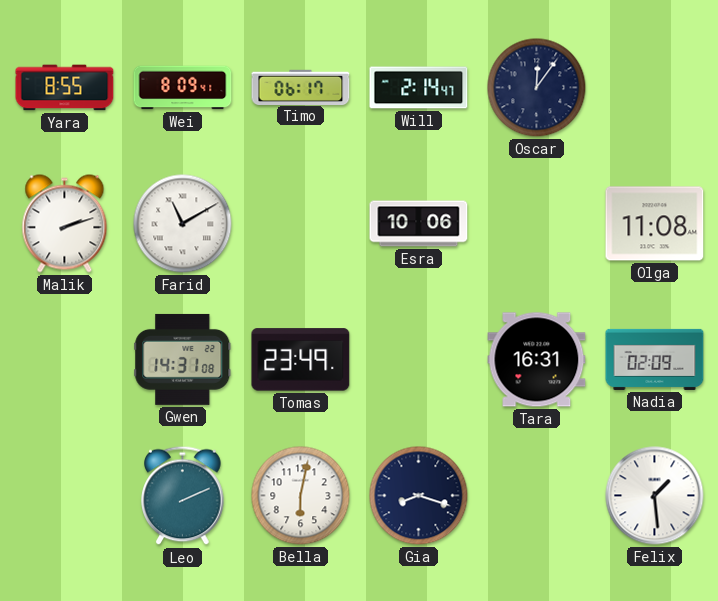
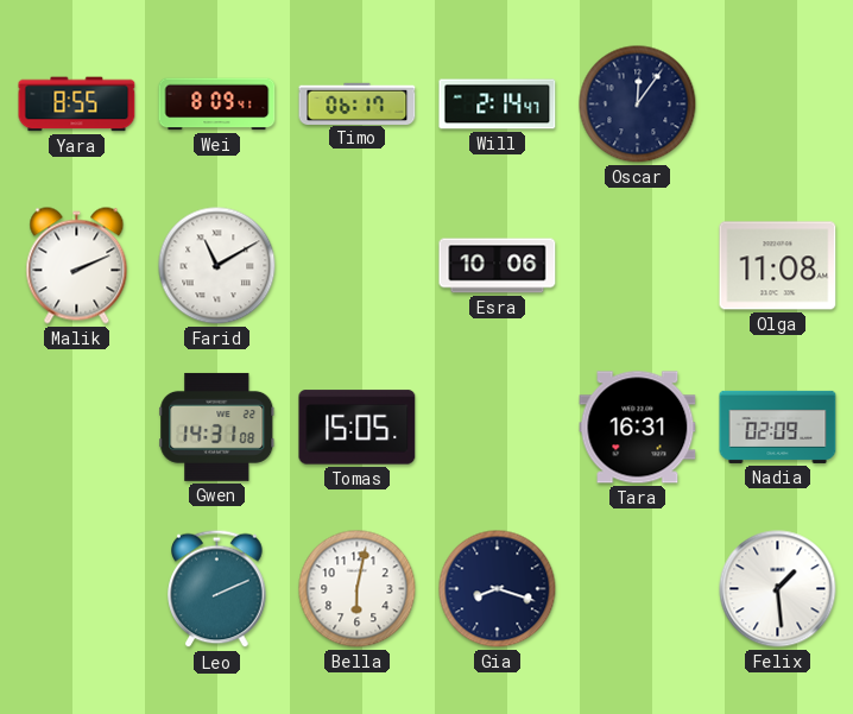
Malik: 2:12 -> 2:11
Tomas: 23:49 -> 15:05
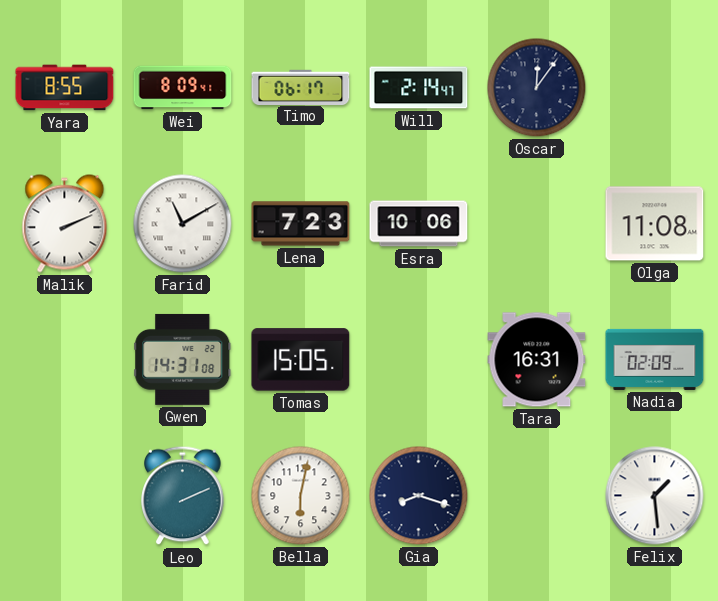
Lena: none -> 7:23
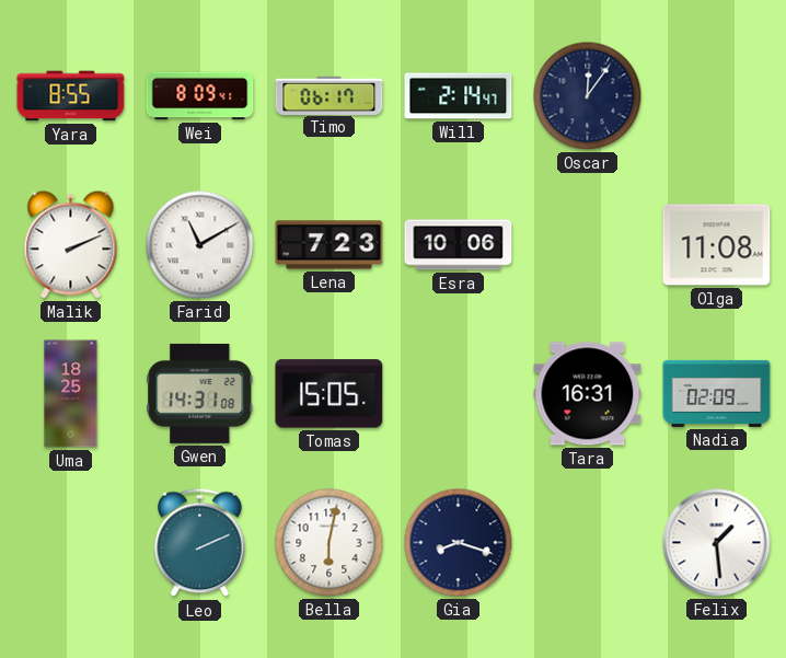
Uma: none -> 18:25
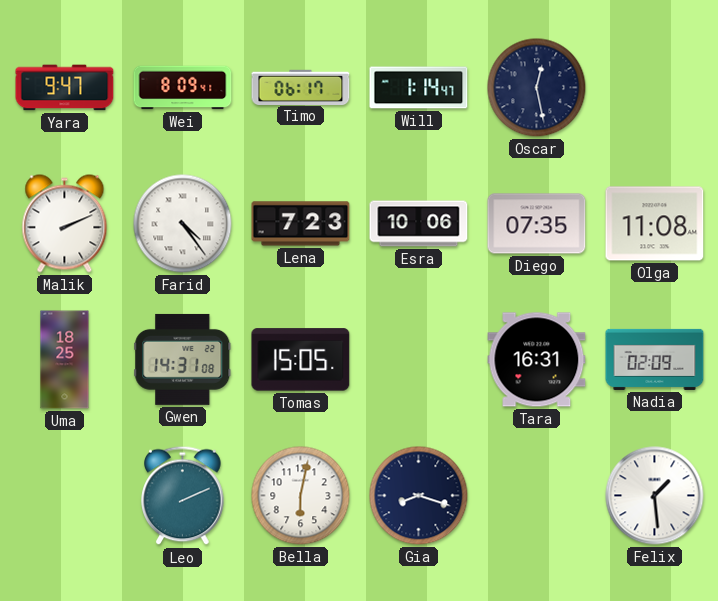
Yara: 8:55 -> 9:47
Will: 2:14 -> 1:14
Oscar: 12:06 -> 12:28
Farid: 11:10 -> 4:24
Diego: none -> 07:35
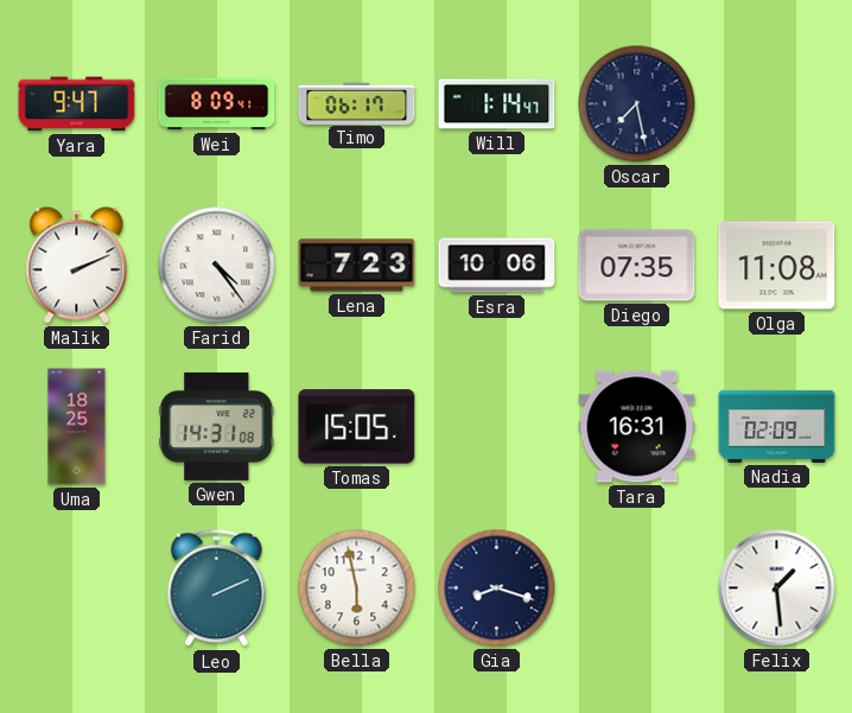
Oscar: 12:28 -> 7:28
Bella: 6:02 -> 5:58
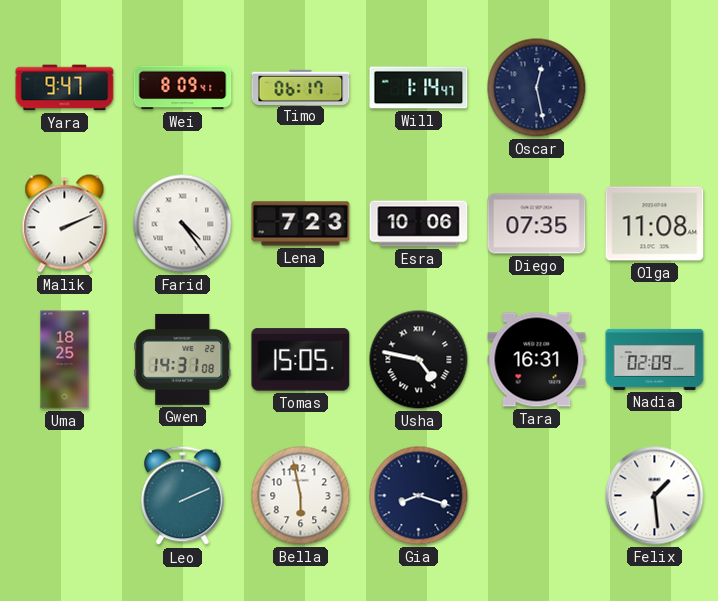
Oscar: 7:28 -> 12:28
Usha: none -> 4:47
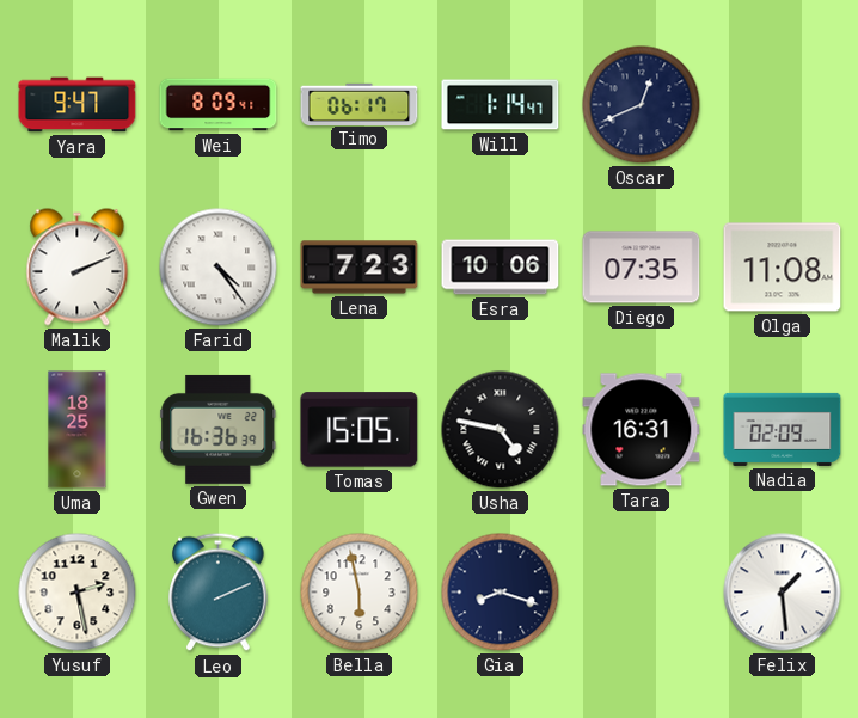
Oscar: 12:28 -> 12:41
Gwen: 14:31 -> 16:36
Yusuf: none -> 2:28
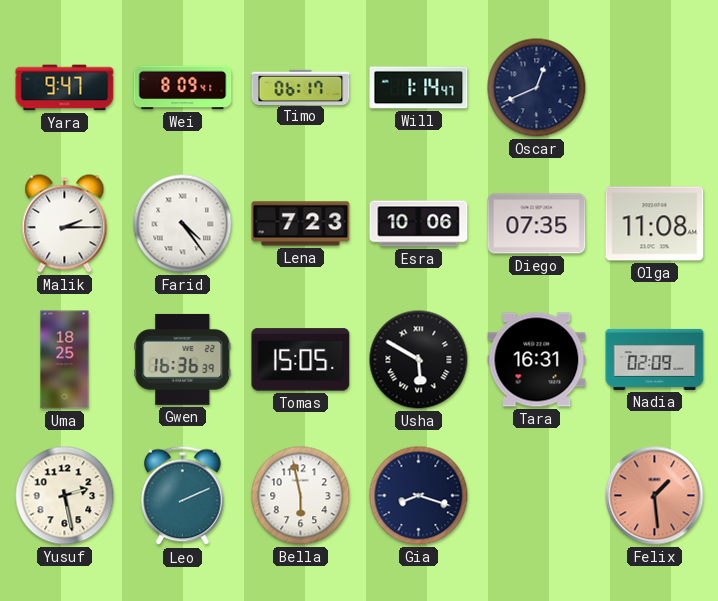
Malik: 2:11 -> 2:15
Usha: 4:47 -> 5:50
Felix dial: white -> salmon
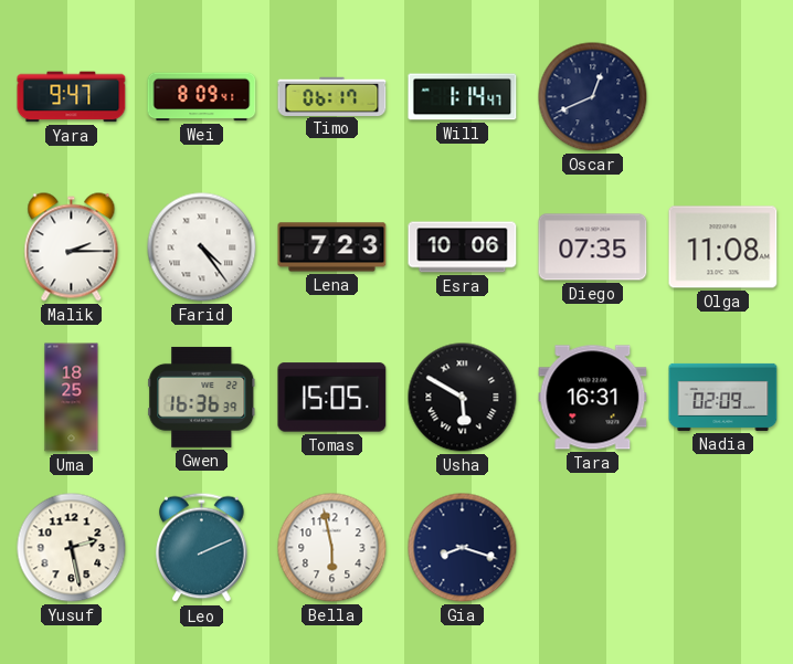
Felix: 1:29 -> none
